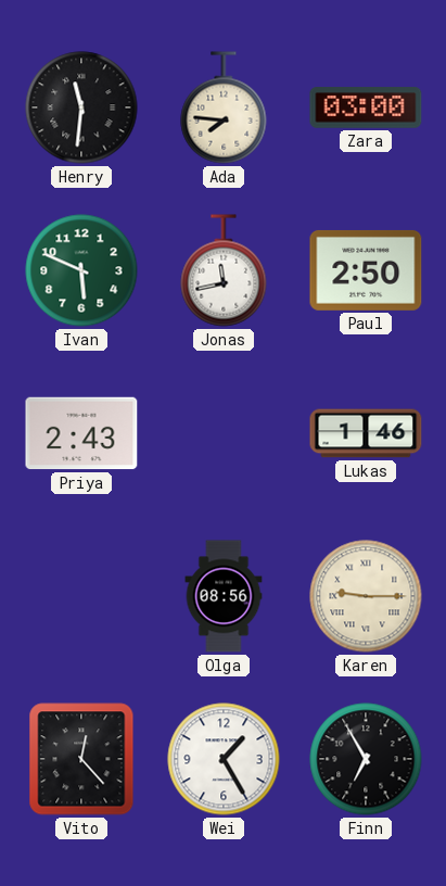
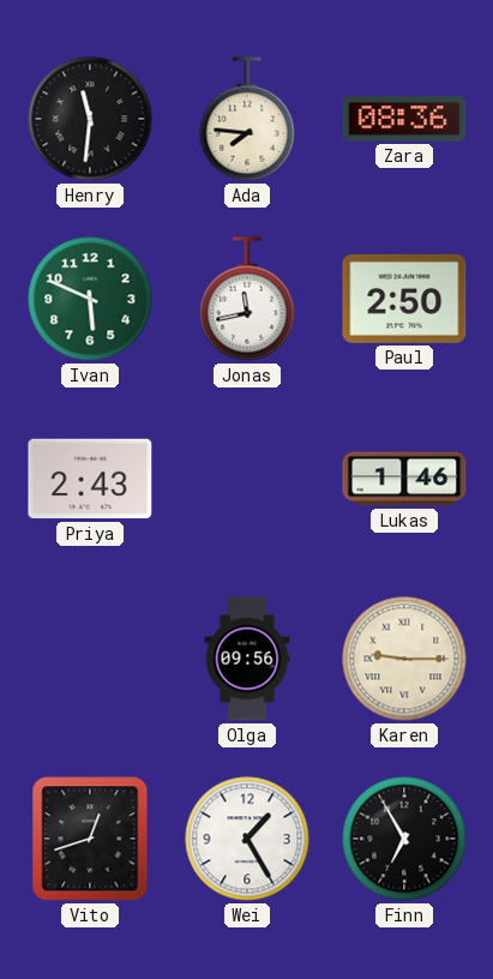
Zara: 03:00 -> 08:36
Olga: 08:56 -> 09:56
Vito: 12:23 -> 12:42
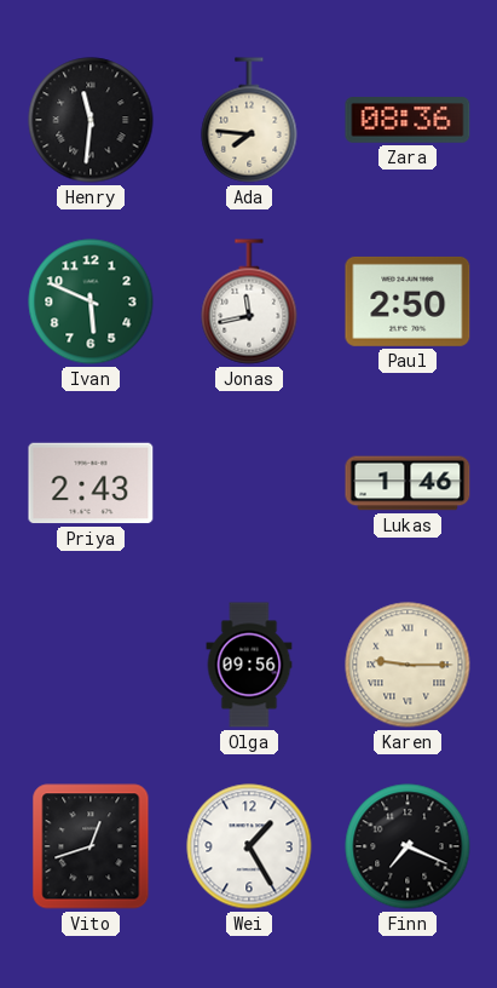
Finn: 6:55 -> 7:19
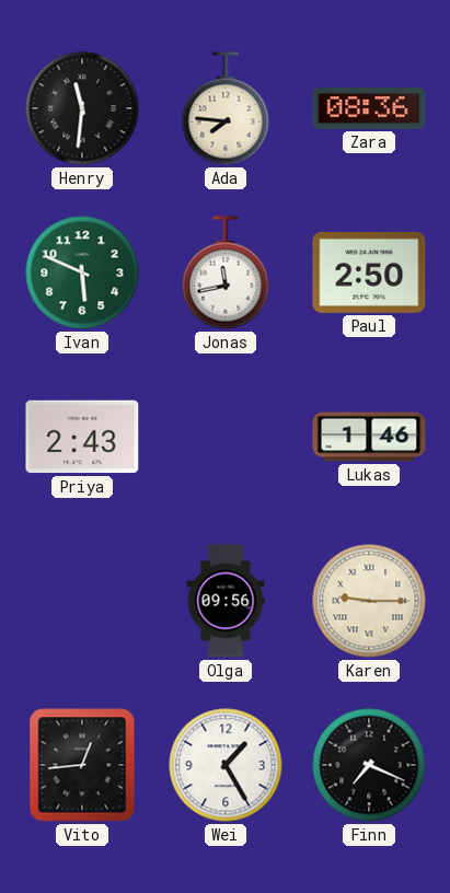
Vito: 12:42 -> 12:44
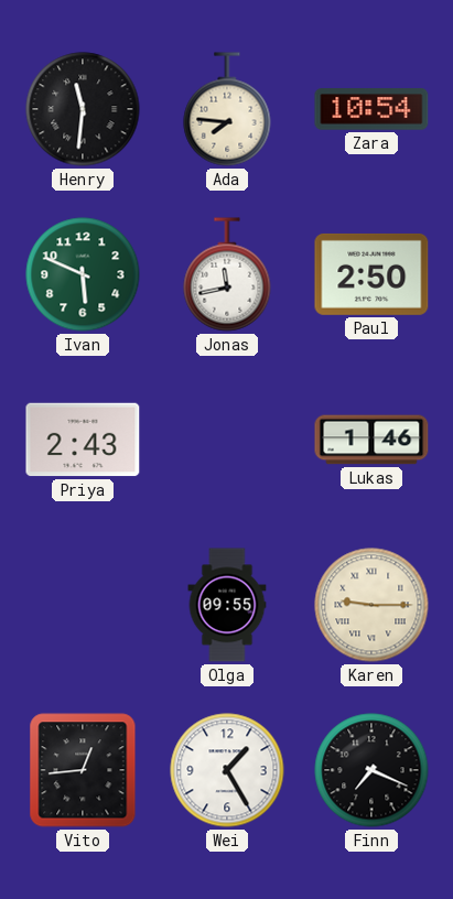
Zara: 08:36 -> 10:54
Olga: 09:56 -> 09:55
